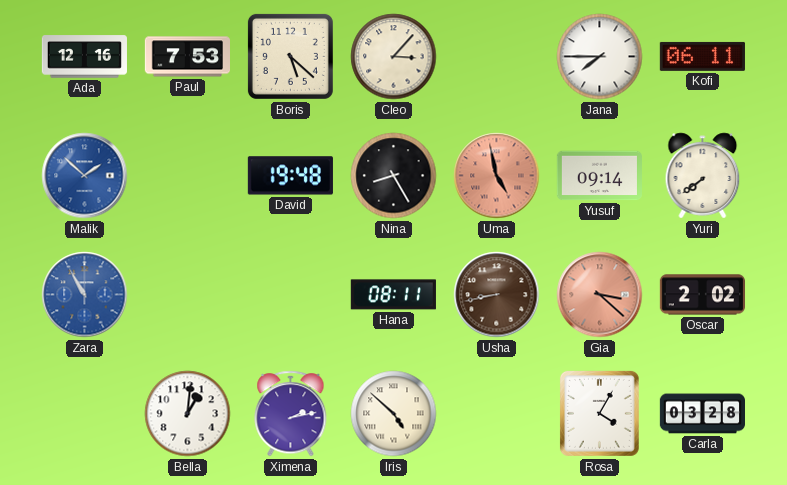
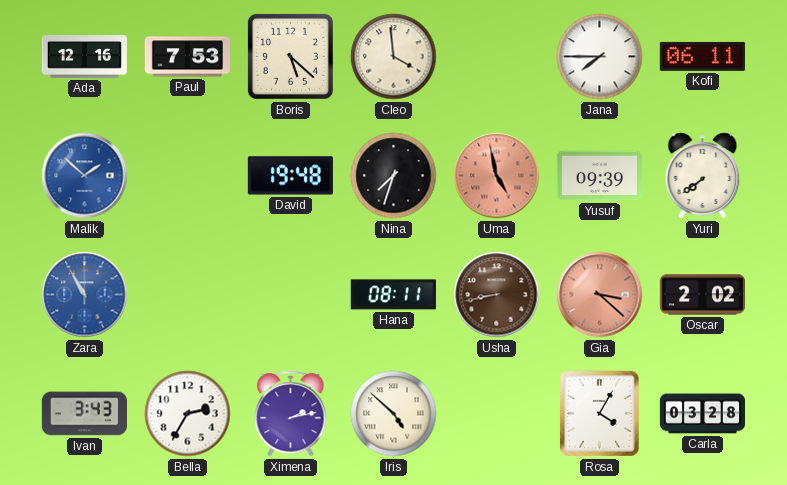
Cleo: 3:07 -> 3:59
Nina: 8:25 -> 7:33
Yusuf: 09:14 -> 09:39
Ivan: none -> 3:43
Bella: 1:01 -> 2:35
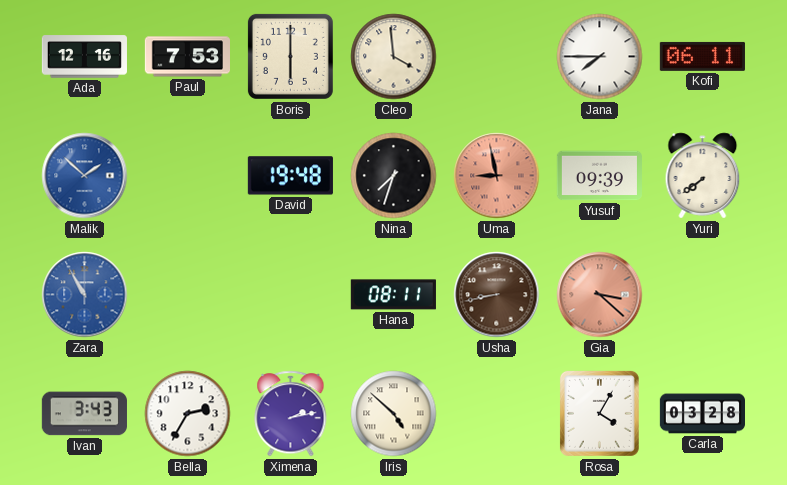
Boris: 5:22 -> 6:00
Uma: 4:58 -> 8:58
Oscar: 2:02 -> none
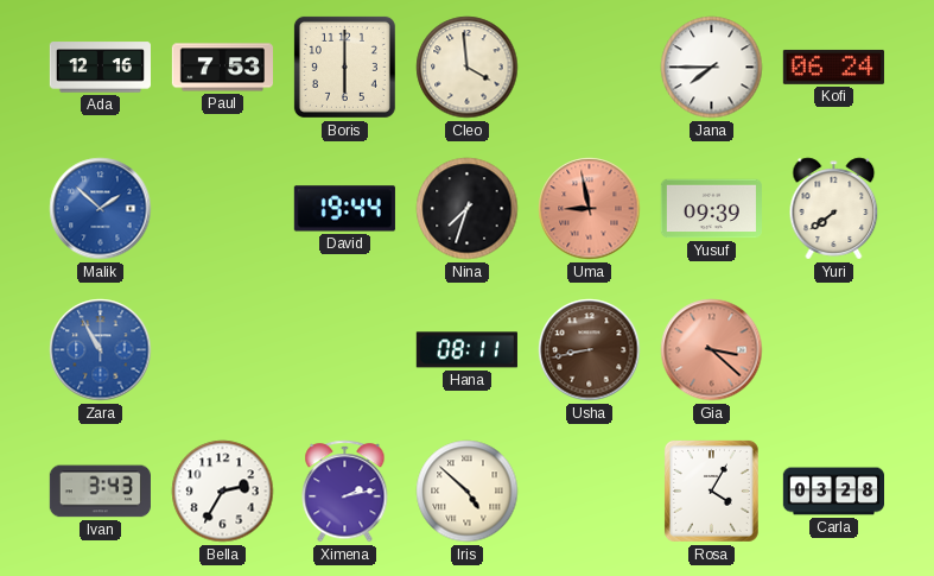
Kofi: 06:11 -> 06:24
David: 19:48 -> 19:44
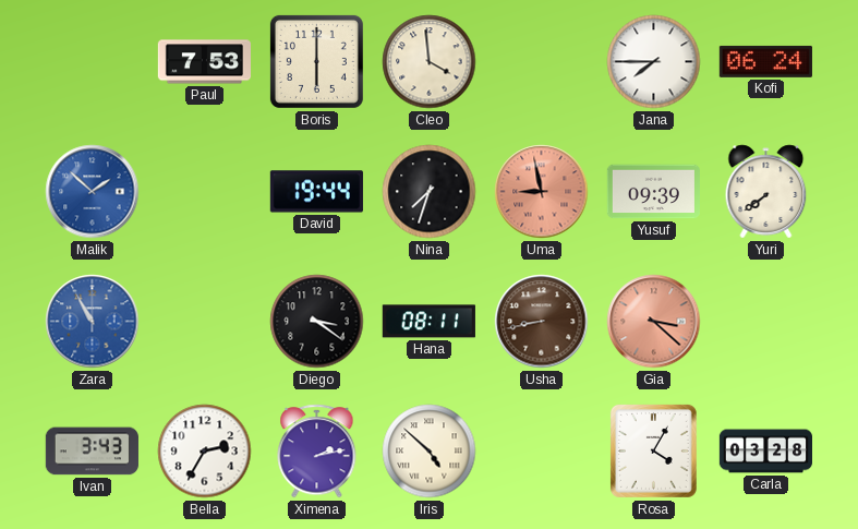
Ada: 12:16 -> none
Diego: none -> 3:21
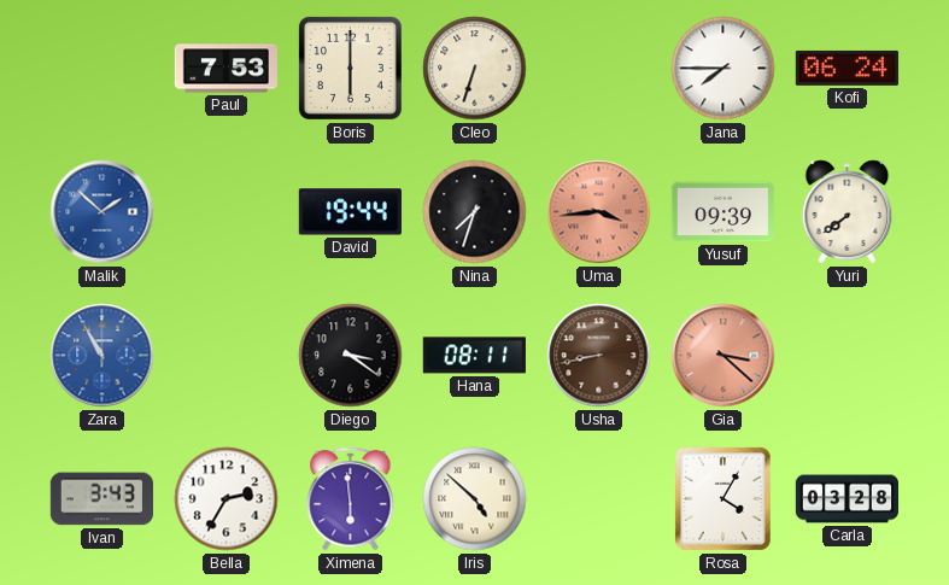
Cleo: 3:59 -> 6:33
Uma: 8:58 -> 3:44
Ximena: 2:13 -> 5:59
